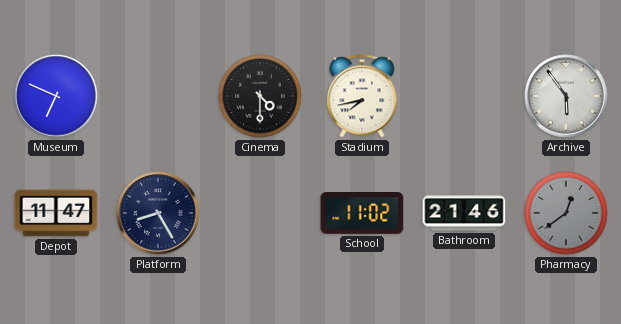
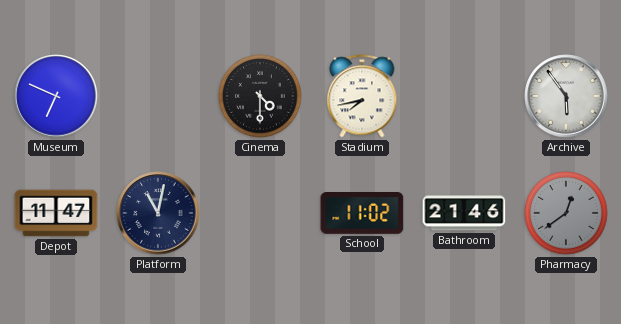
Platform: 8:25 -> 11:02
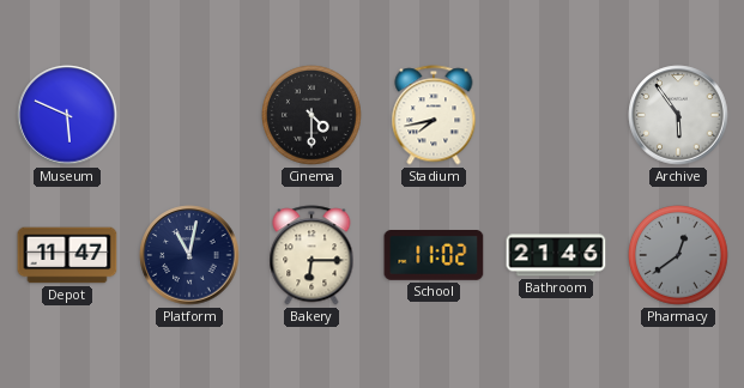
Museum: 6:49 -> 5:49
Bakery: none -> 6:15
